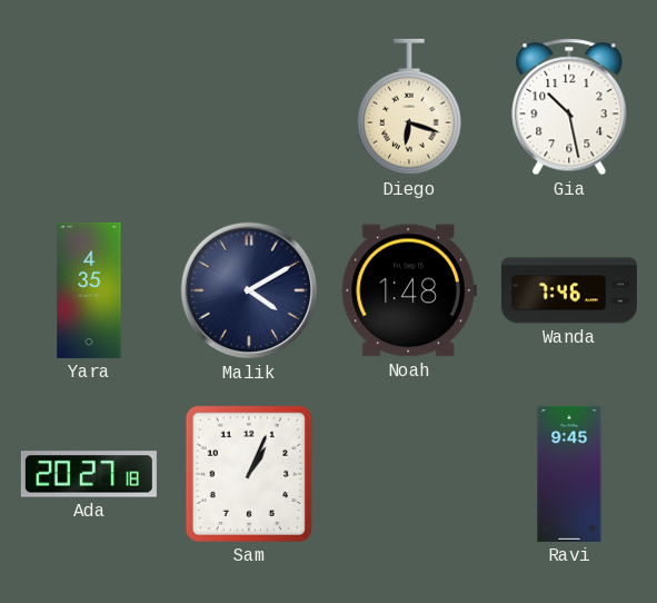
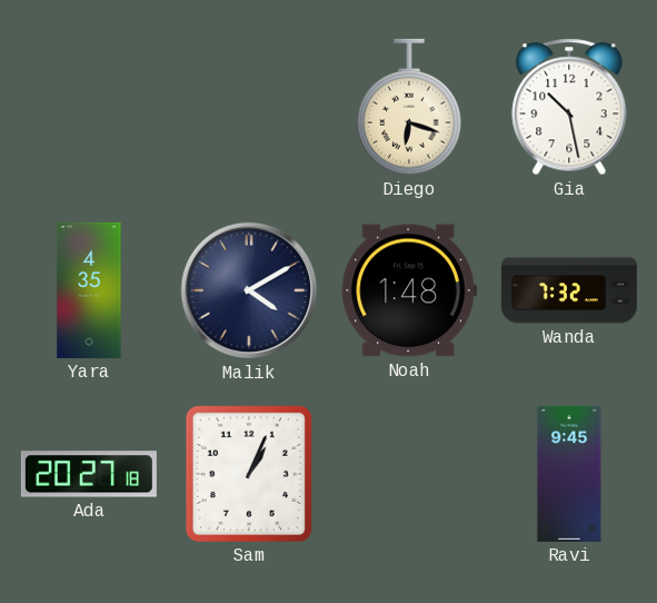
Wanda: 7:46 -> 7:32
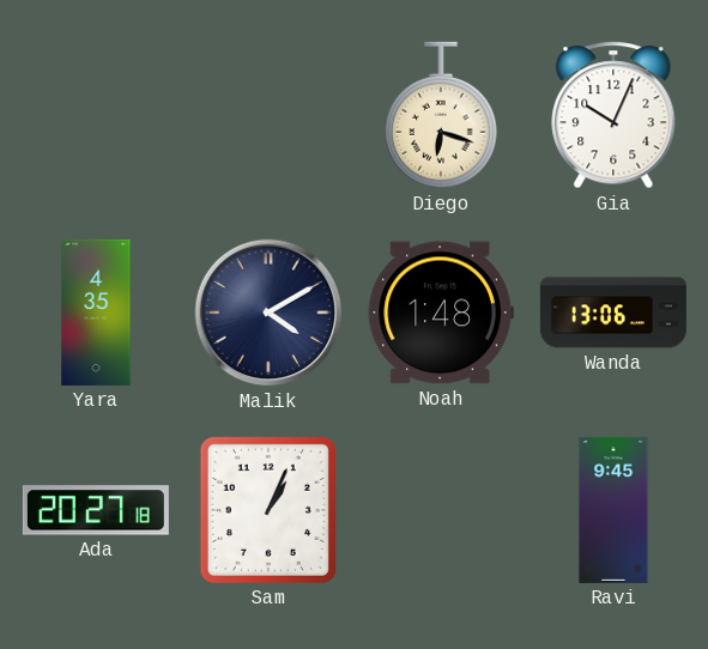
Gia: 10:28 -> 10:04
Wanda: 7:32 -> 13:06
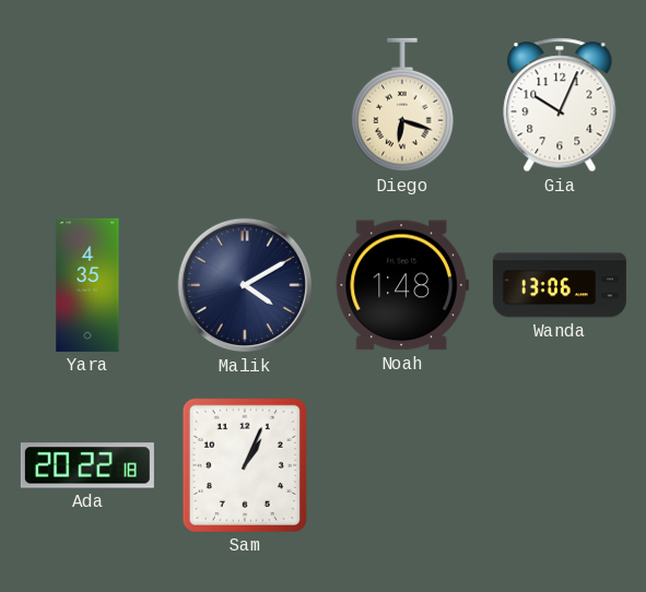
Ada: 20:27 -> 20:22
Ravi: 9:45 -> none
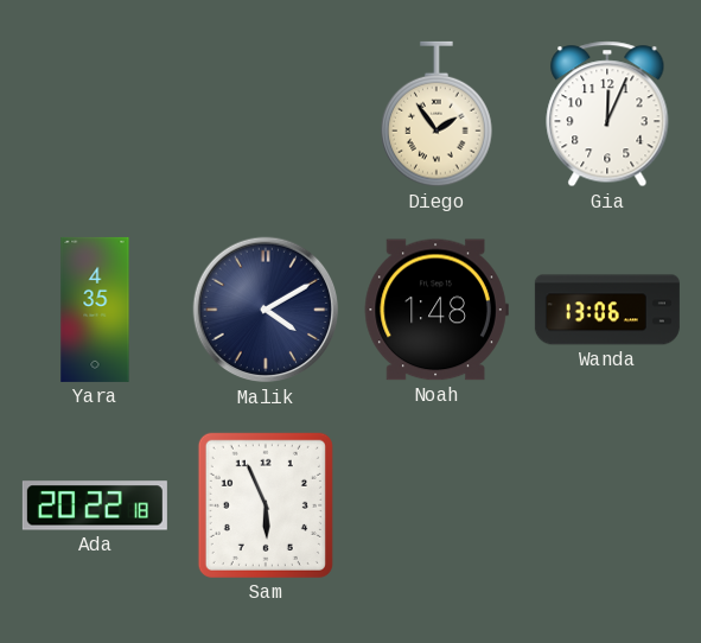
Diego: 6:18 -> 1:54
Gia: 10:04 -> 12:04
Sam: 1:04 -> 5:56
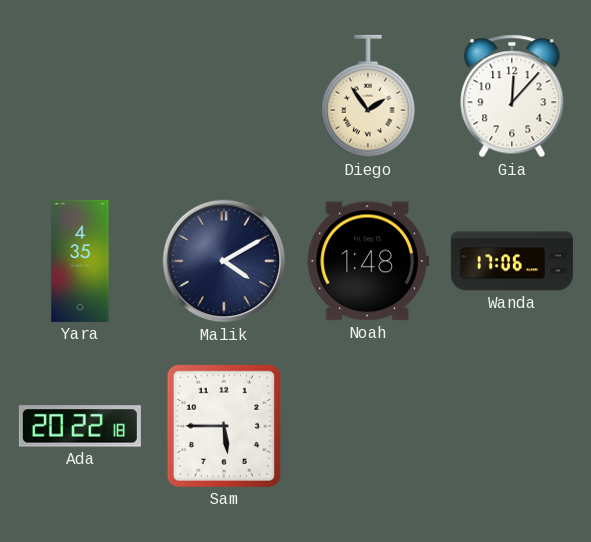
Gia: 12:04 -> 12:07
Wanda: 13:06 -> 17:06
Sam: 5:56 -> 5:45
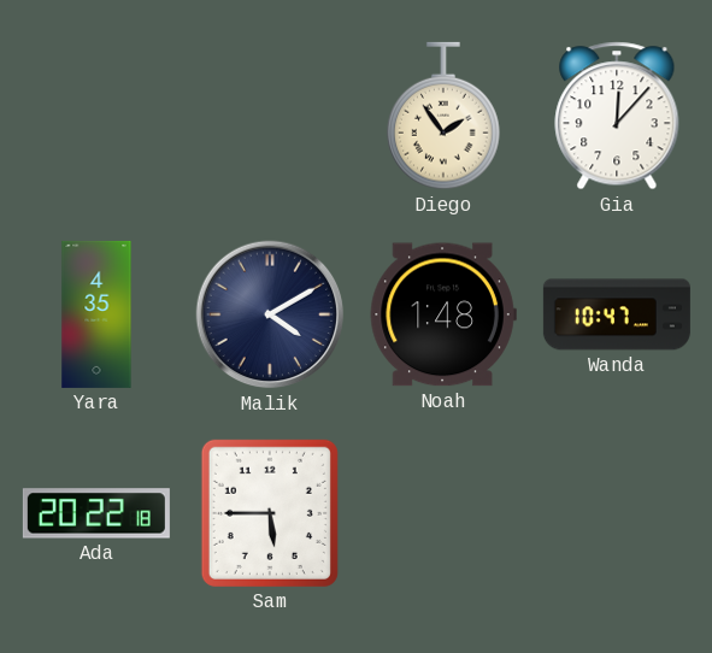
Wanda: 17:06 -> 10:47
